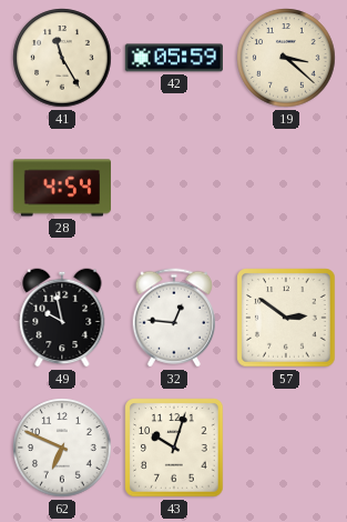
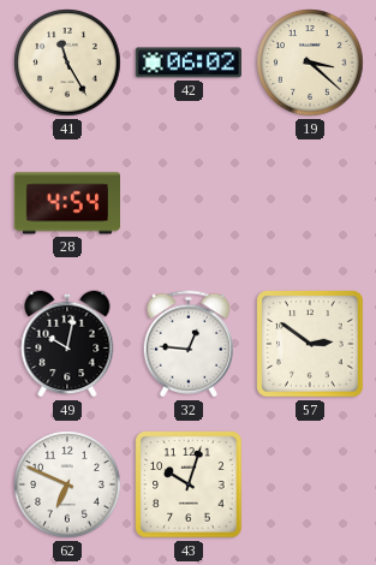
42: 05:59 -> 06:02
49: 9:58 -> 10:02
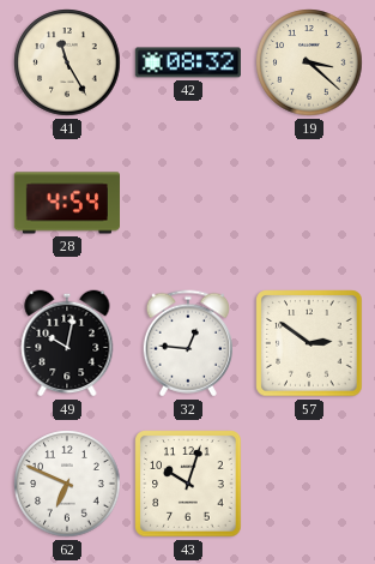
42: 06:02 -> 08:32
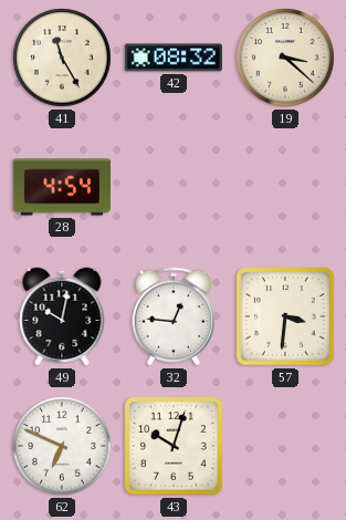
57: 2:51 -> 3:31
